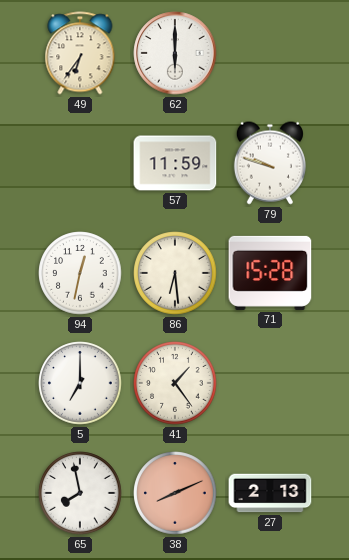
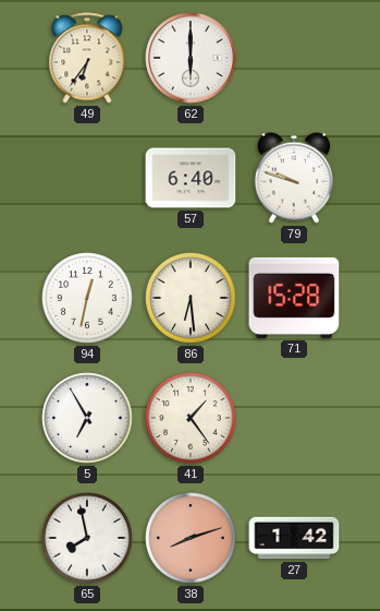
57: 11:59 -> 6:40
5: 7:00 -> 6:55
38: 8:11 -> 8:12
27: 2:13 -> 1:42
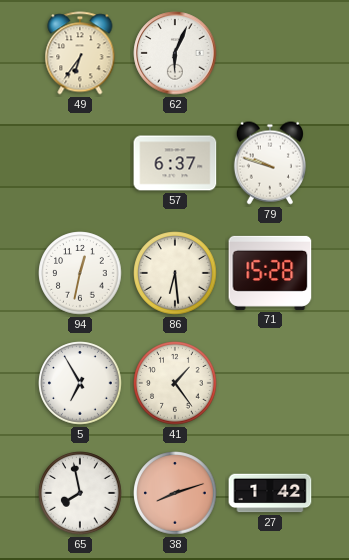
62: 6:00 -> 6:04
57: 6:40 -> 6:37
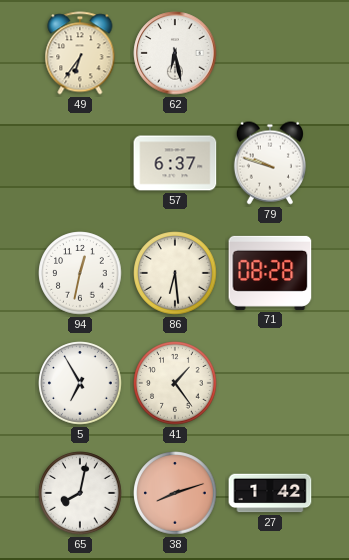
62: 6:04 -> 6:28
71: 15:28 -> 08:28
65: 7:58 -> 8:02
